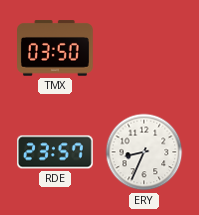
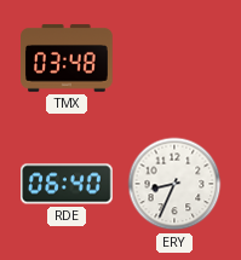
TMX: 03:50 -> 03:48
RDE: 23:57 -> 06:40
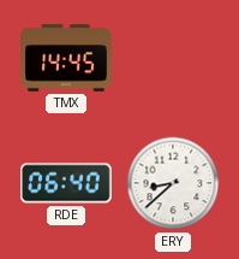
TMX: 03:48 -> 14:45
ERY: 8:34 -> 8:38
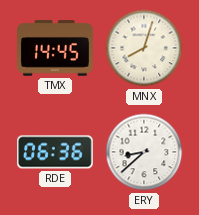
MNX: none -> 8:03
RDE: 06:40 -> 06:36
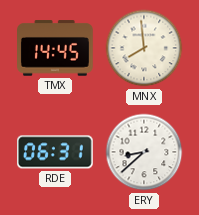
MNX: 8:03 -> 7:59
RDE: 06:36 -> 06:31
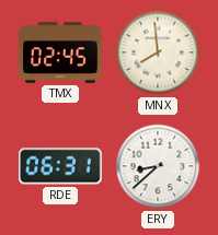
TMX: 14:45 -> 02:45
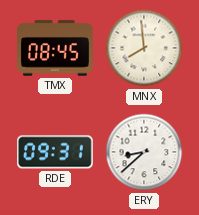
TMX: 02:45 -> 08:45
RDE: 06:31 -> 09:31
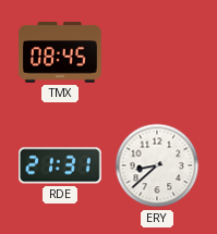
MNX: 7:59 -> none
RDE: 09:31 -> 21:31
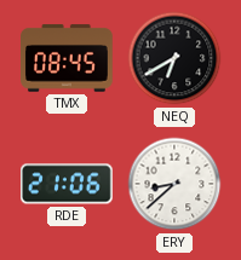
NEQ: none -> 6:40
RDE: 21:31 -> 21:06
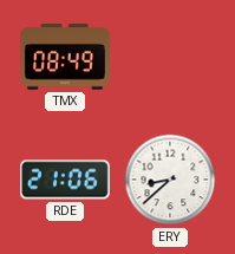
TMX: 08:45 -> 08:49
NEQ: 6:40 -> none
